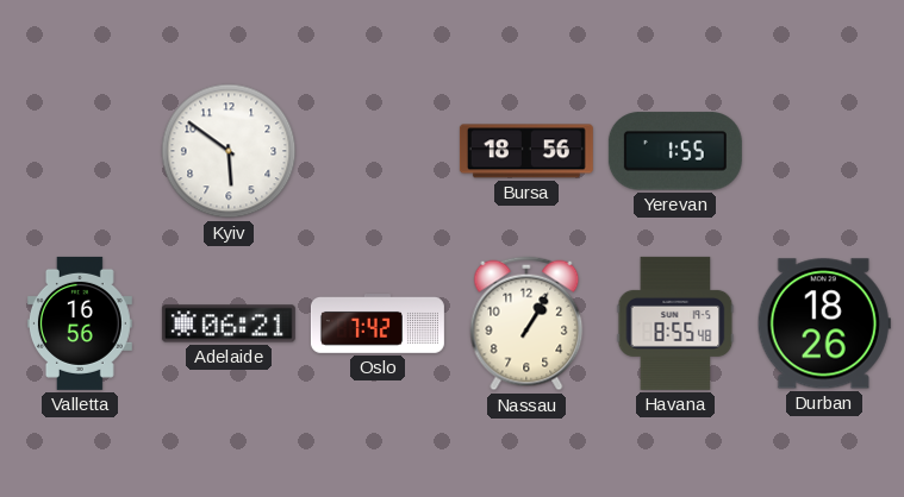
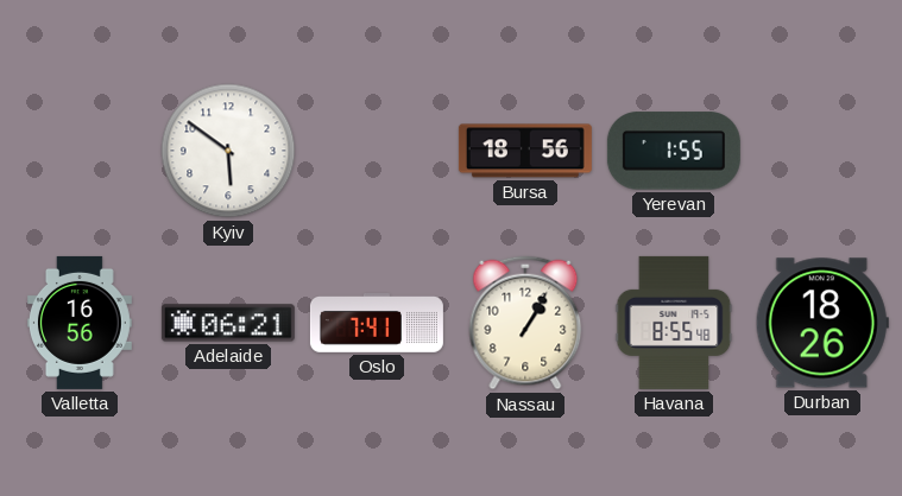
Oslo: 7:42 -> 7:41
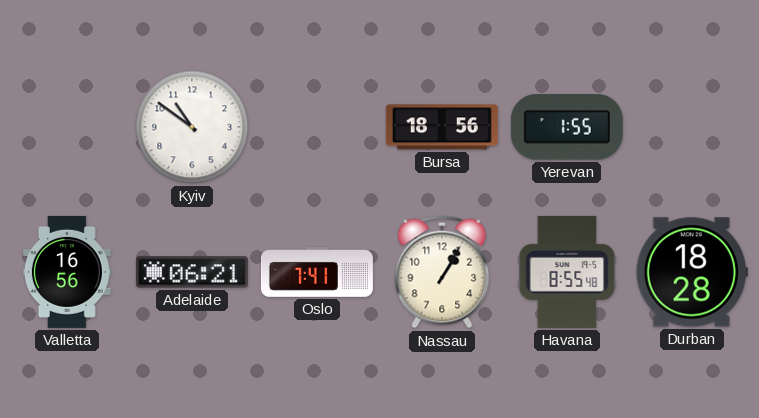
Kyiv: 5:51 -> 10:51
Durban: 18:26 -> 18:28
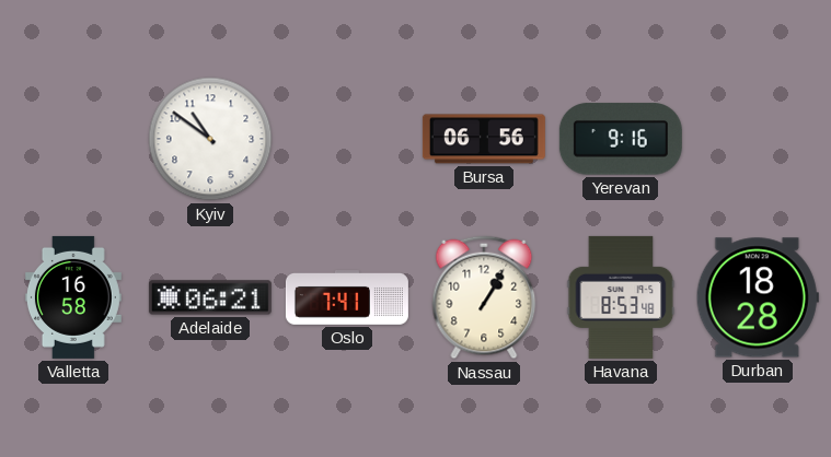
Bursa: 18:56 -> 06:56
Yerevan: 1:55 -> 9:16
Valletta: 16:56 -> 16:58
Havana: 8:55 -> 8:53
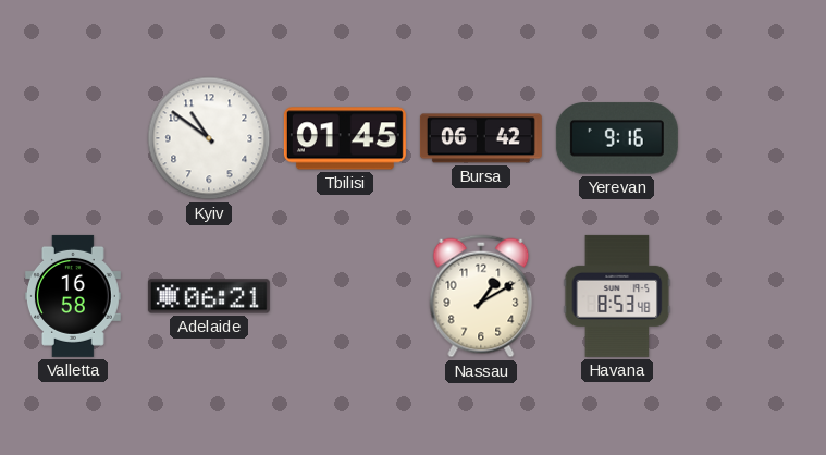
Tbilisi: none -> 01:45
Bursa: 06:56 -> 06:42
Oslo: 7:41 -> none
Nassau: 1:05 -> 1:10
Durban: 18:28 -> none
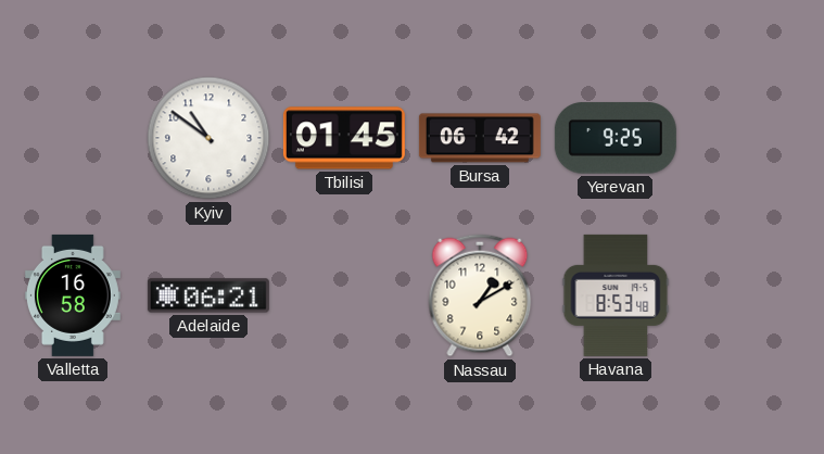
Yerevan: 9:16 -> 9:25
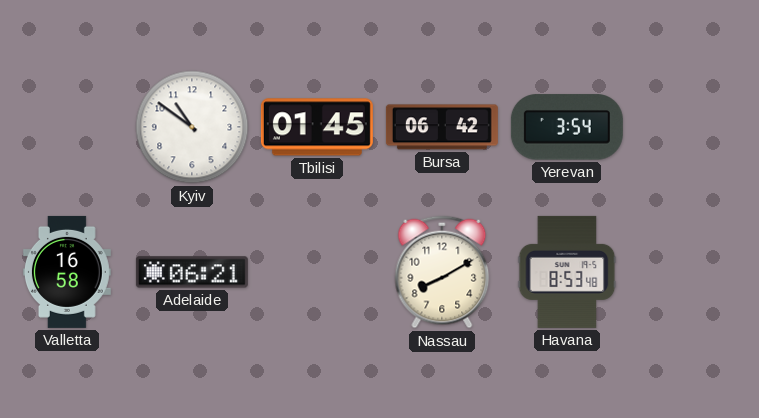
Yerevan: 9:25 -> 3:54
Nassau: 1:10 -> 8:10
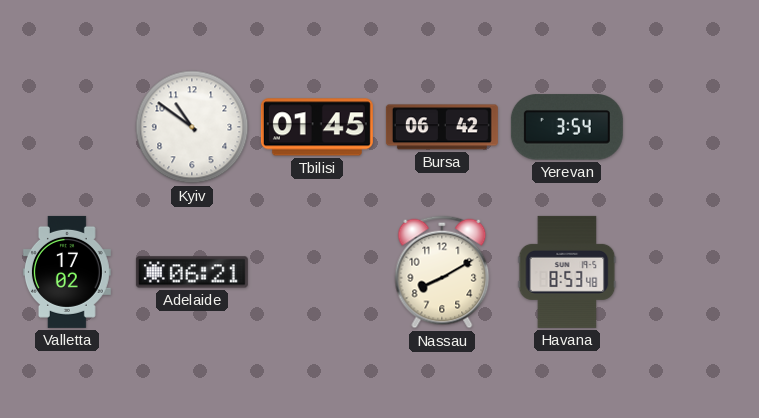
Valletta: 16:58 -> 17:02
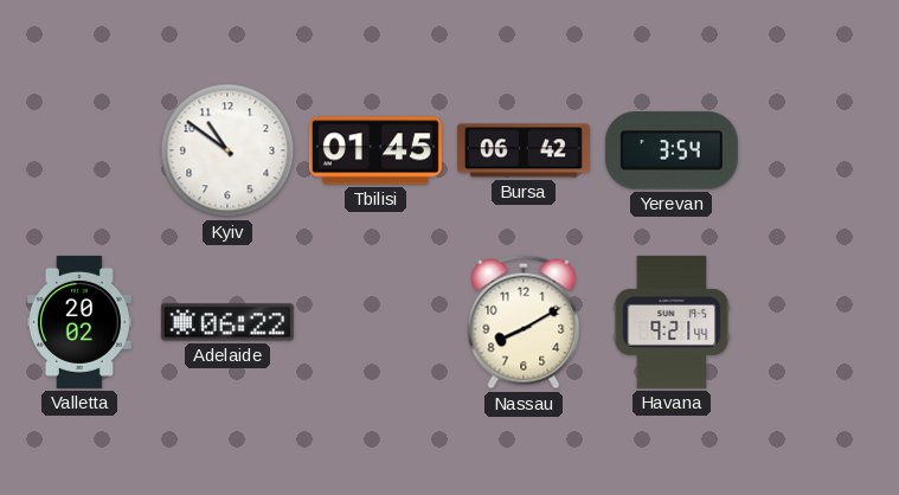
Valletta: 17:02 -> 20:02
Adelaide: 06:21 -> 06:22
Havana: 8:53 -> 9:21
